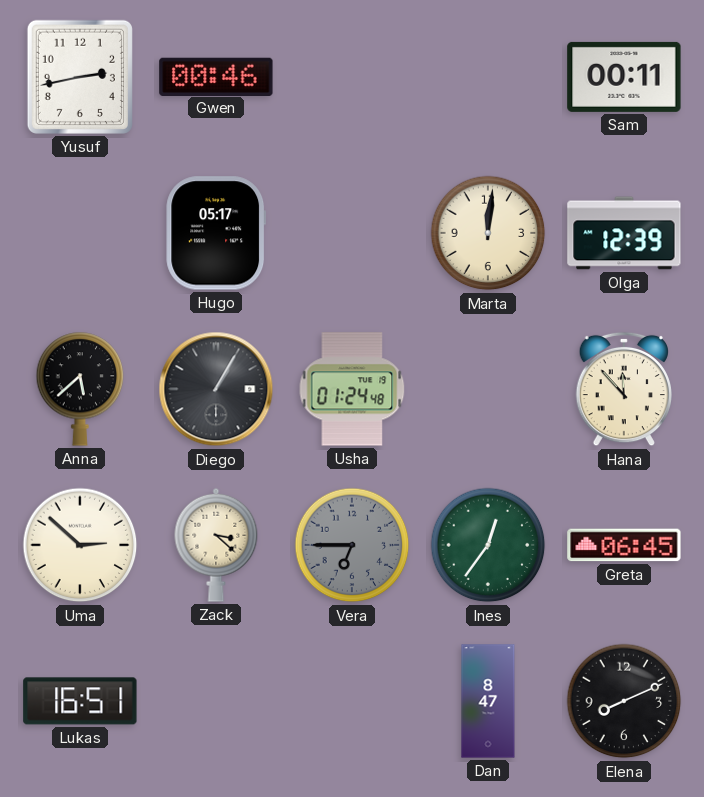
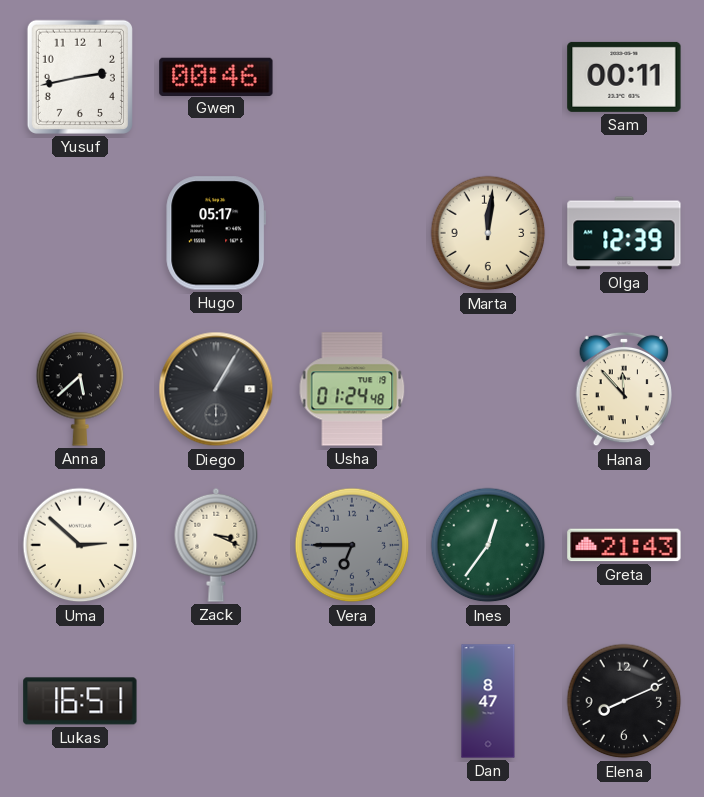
Zack: 3:22 -> 3:19
Greta: 06:45 -> 21:43
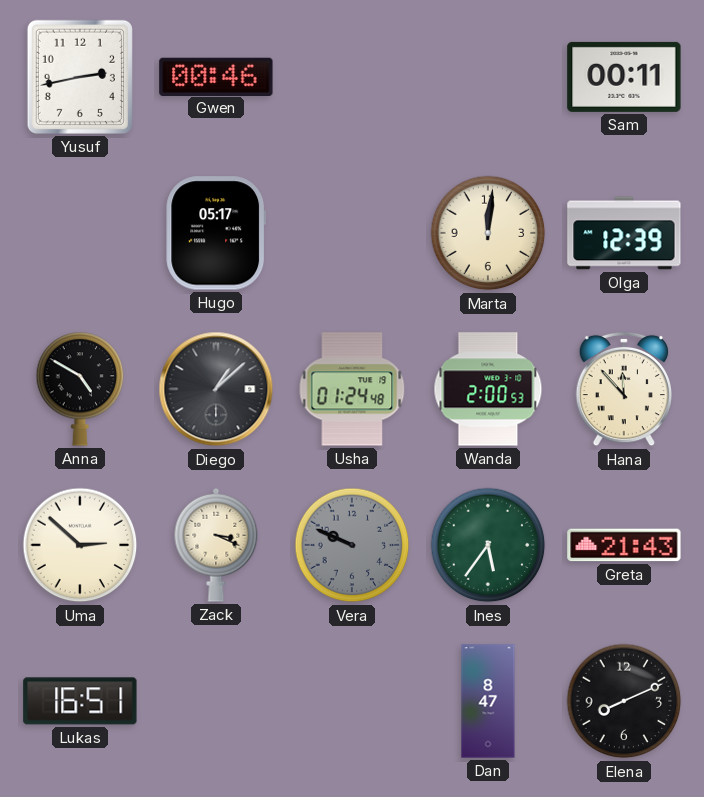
Anna: 5:38 -> 4:50
Diego: 1:05 -> 1:08
Wanda: none -> 2:00
Vera: 6:45 -> 9:49
Ines: 12:36 -> 5:36
